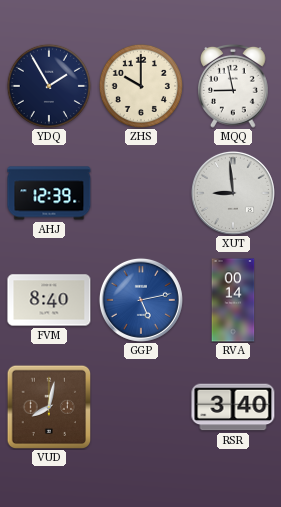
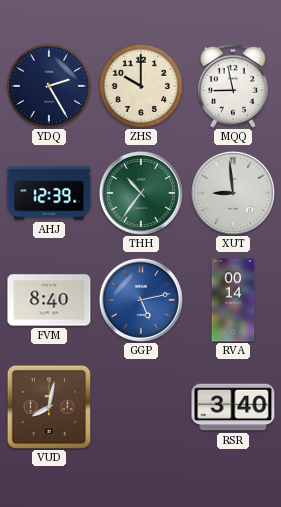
YDQ: 1:55 -> 2:25
THH: none -> 10:36
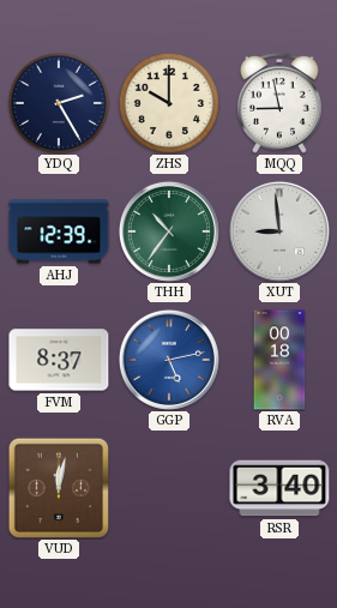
FVM: 8:40 -> 8:37
RVA: 00:14 -> 00:18
VUD: 8:02 -> 12:02
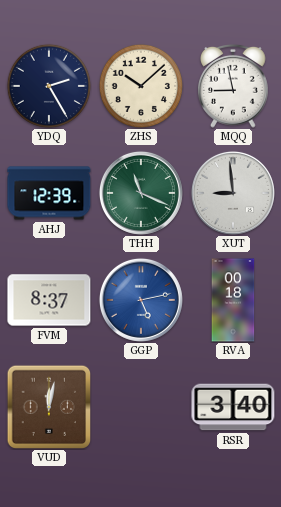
ZHS: 10:00 -> 10:08
THH: 10:36 -> 11:19
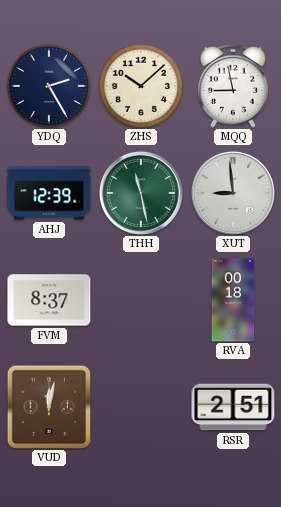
THH: 11:19 -> 11:28
GGP: 5:13 -> none
RSR: 3:40 -> 2:51
